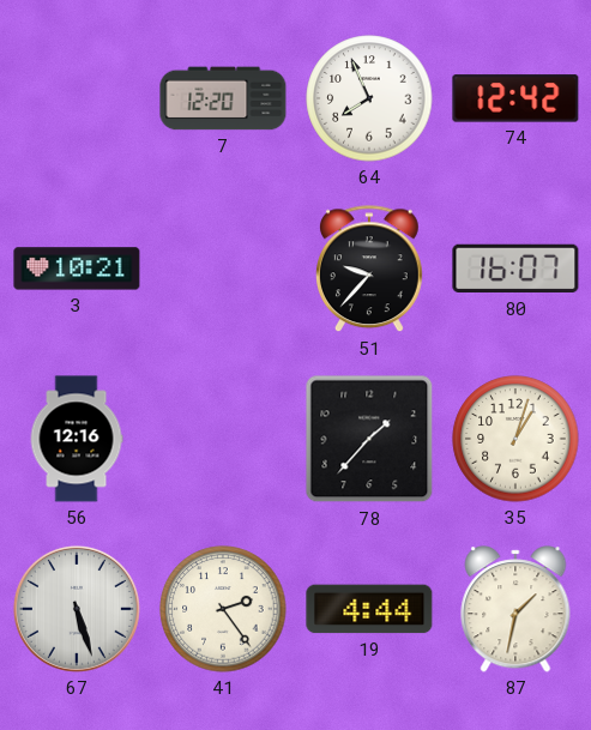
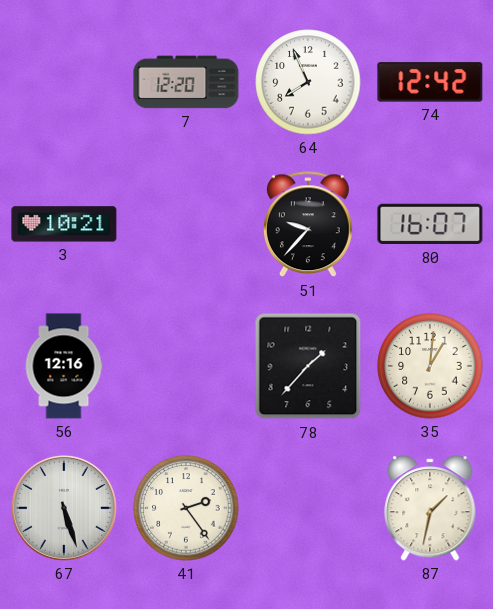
35: 1:03 -> 1:01
19: 4:44 -> none
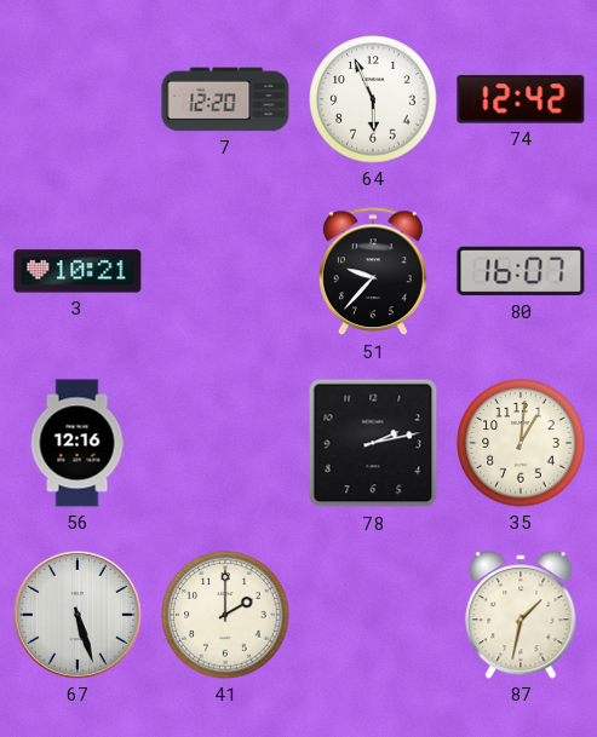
64: 7:56 -> 5:56
78: 1:37 -> 2:13
41: 2:24 -> 2:00
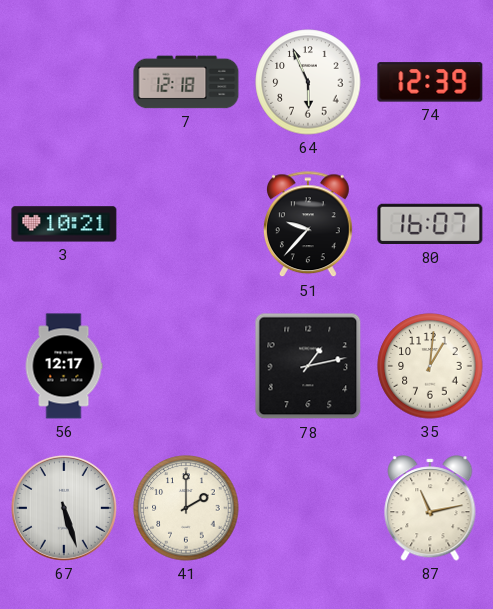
7: 12:20 -> 12:18
74: 12:42 -> 12:39
56: 12:16 -> 12:17
78: 2:13 -> 1:13
87: 1:32 -> 11:13
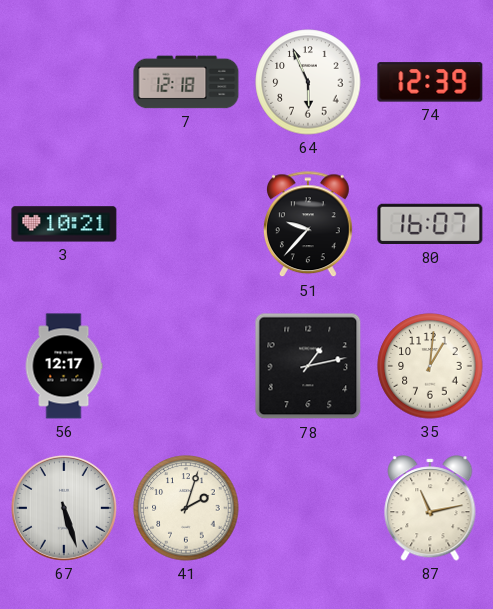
41: 2:00 -> 2:03
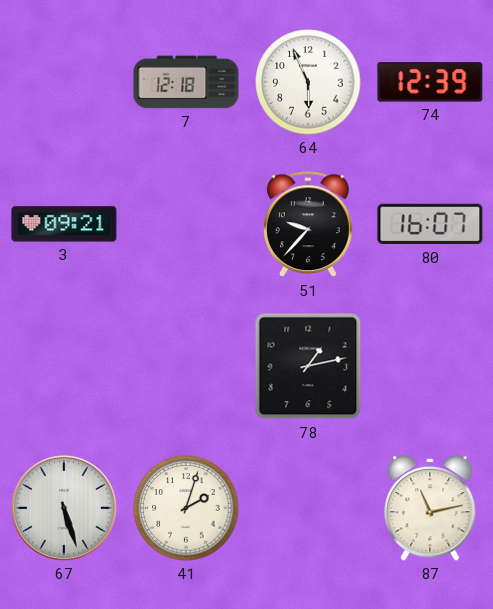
3: 10:21 -> 09:21
56: 12:17 -> none
35: 1:01 -> none
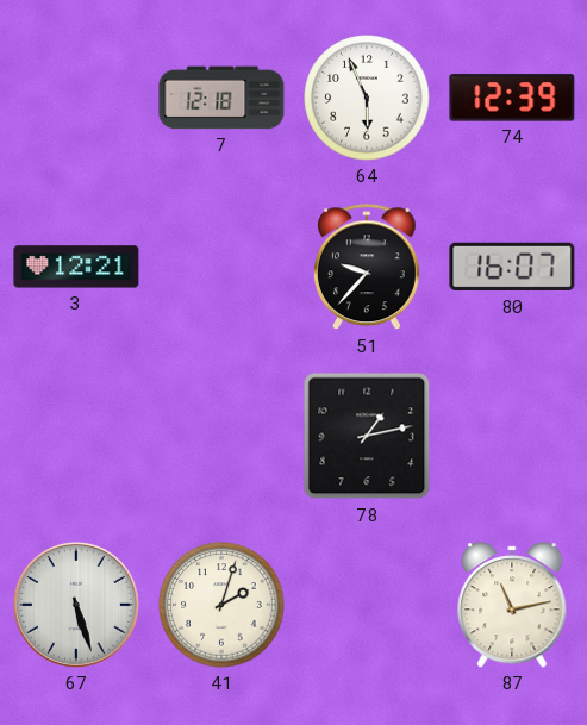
3: 09:21 -> 12:21
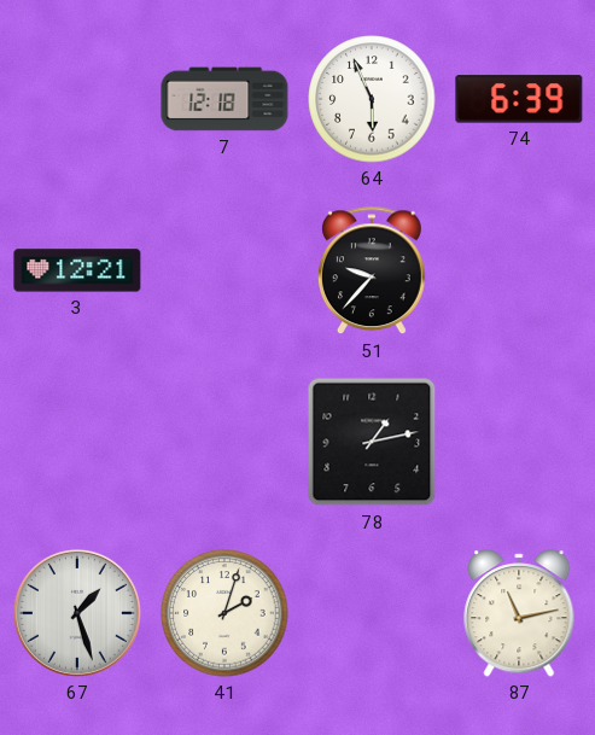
74: 12:39 -> 6:39
80: 16:07 -> none
67: 5:27 -> 1:27
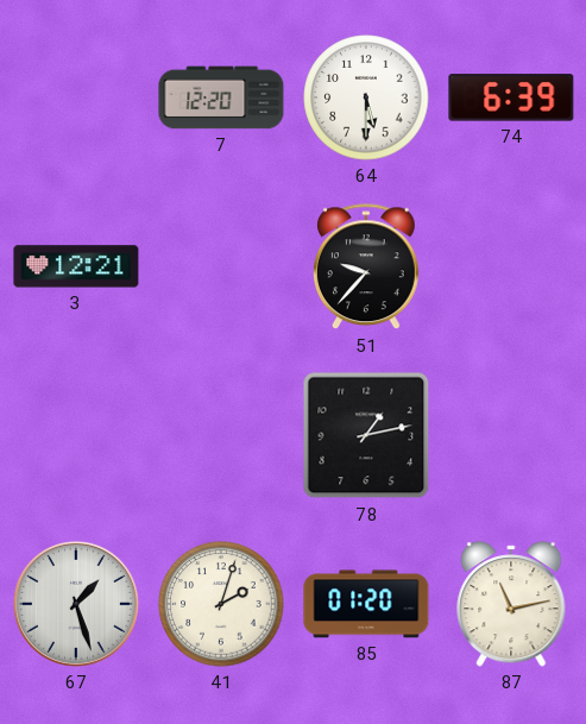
7: 12:18 -> 12:20
64: 5:56 -> 5:30
85: none -> 01:20
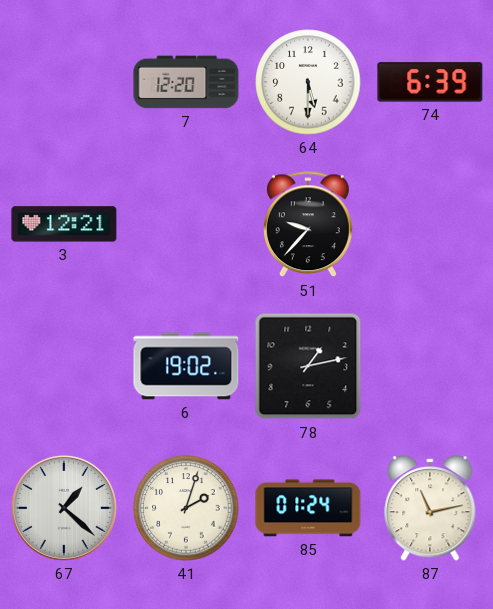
6: none -> 19:02
67: 1:27 -> 1:22
85: 01:20 -> 01:24
